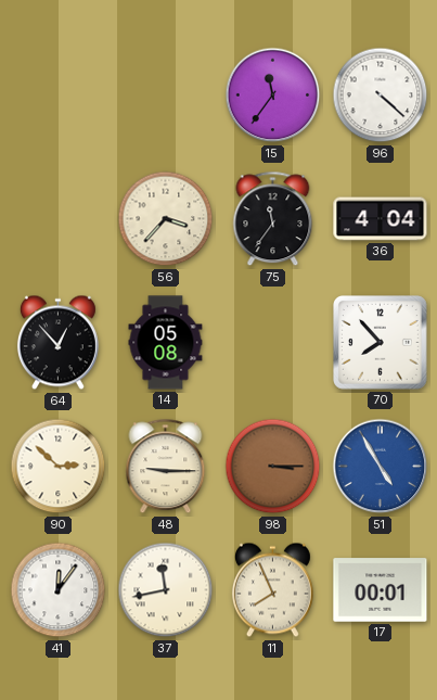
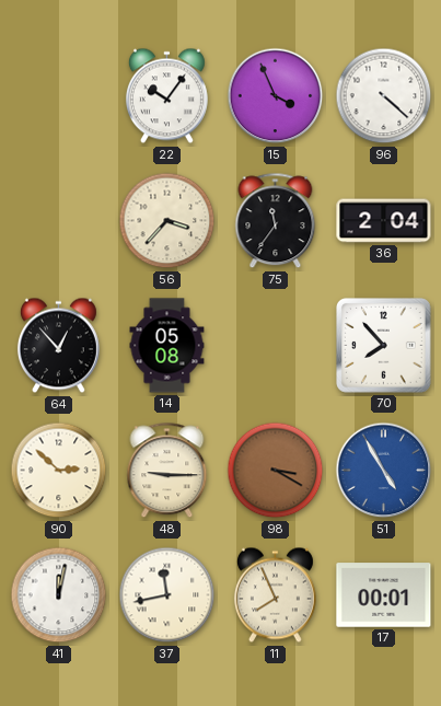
22: none -> 10:06
15: 11:36 -> 3:56
36: 4:04 -> 2:04
98: 3:15 -> 3:20
41: 12:06 -> 12:02
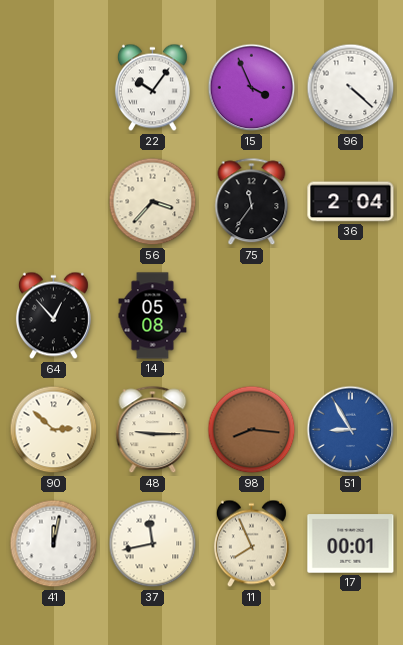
70: 7:53 -> none
98: 3:20 -> 8:16
51: 4:55 -> 8:55
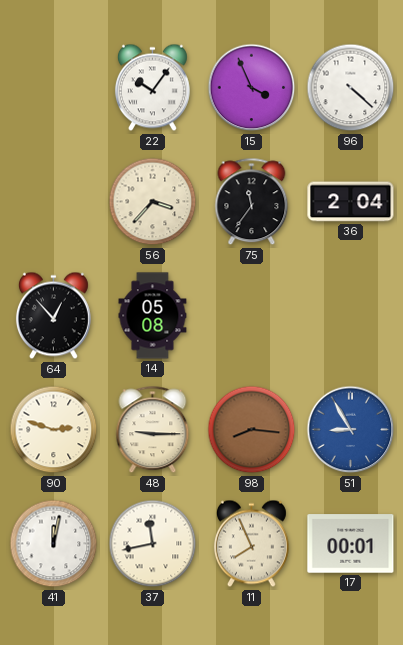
90: 2:52 -> 2:48
